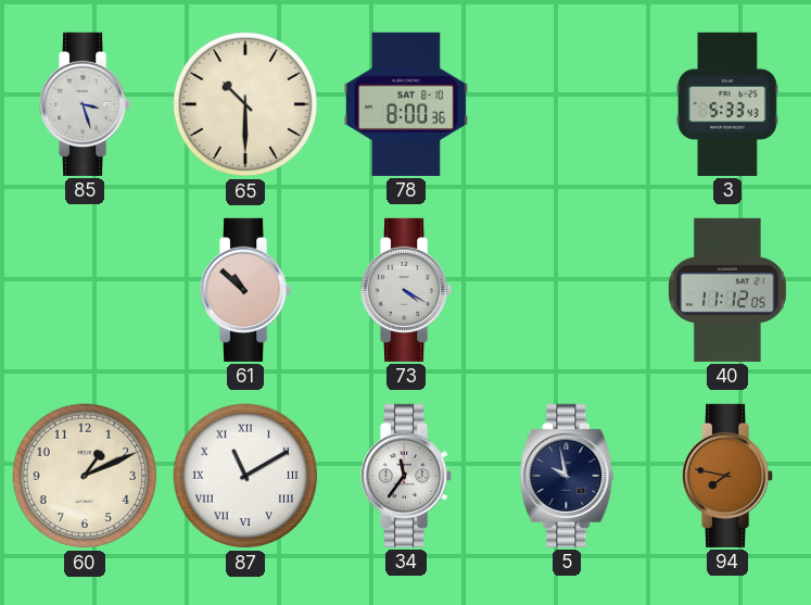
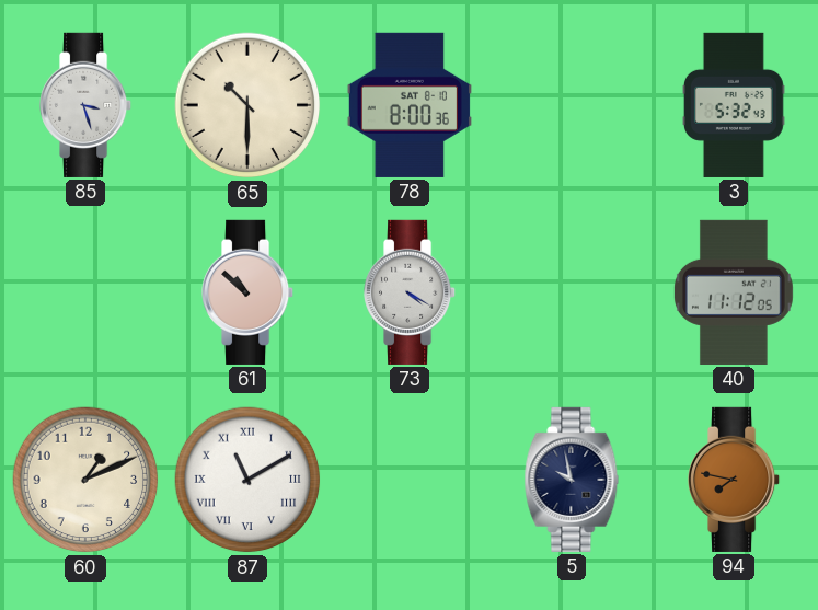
3: 5:33 -> 5:32
34: 11:36 -> none
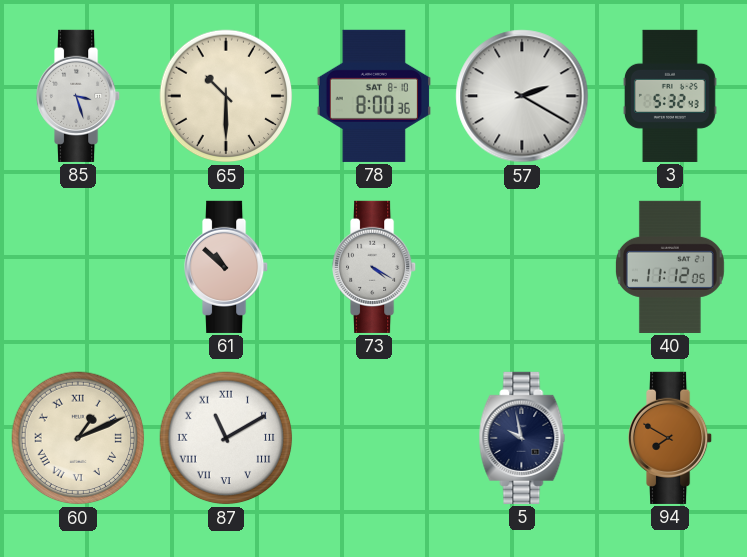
57: none -> 2:20
60 numerals: Arabic -> Roman
94: 7:47 -> 7:50
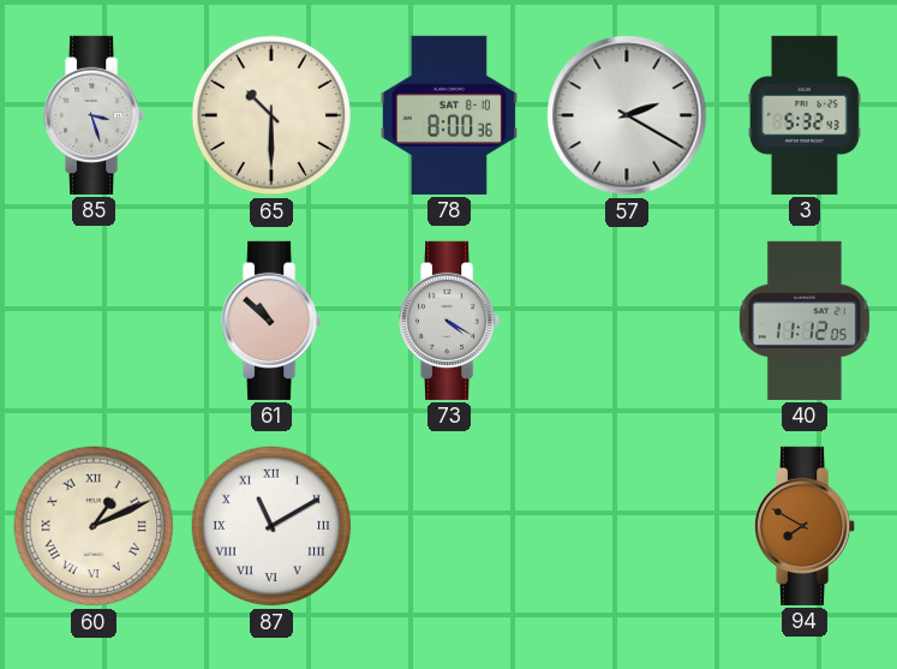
5: 9:58 -> none
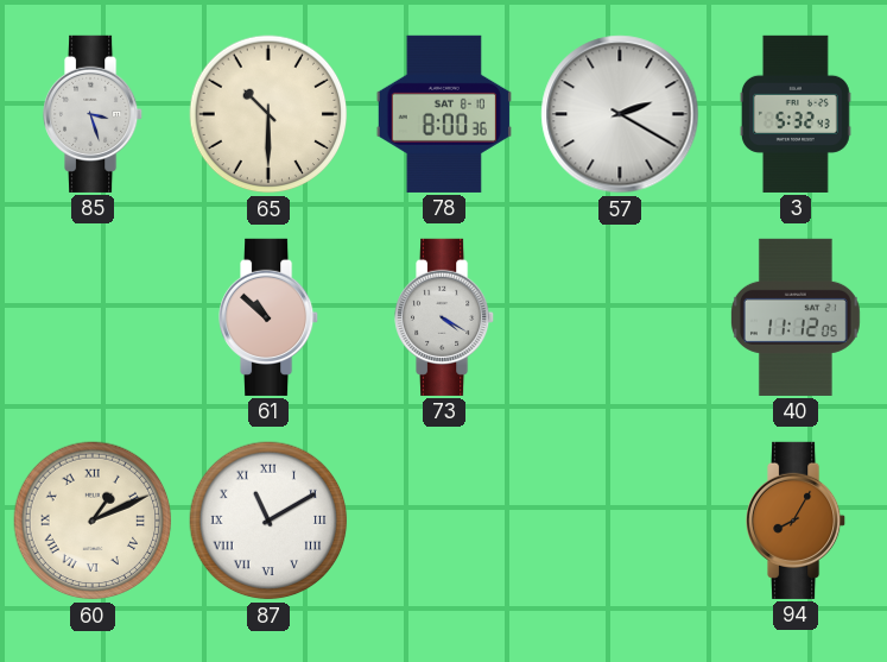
94: 7:50 -> 8:05
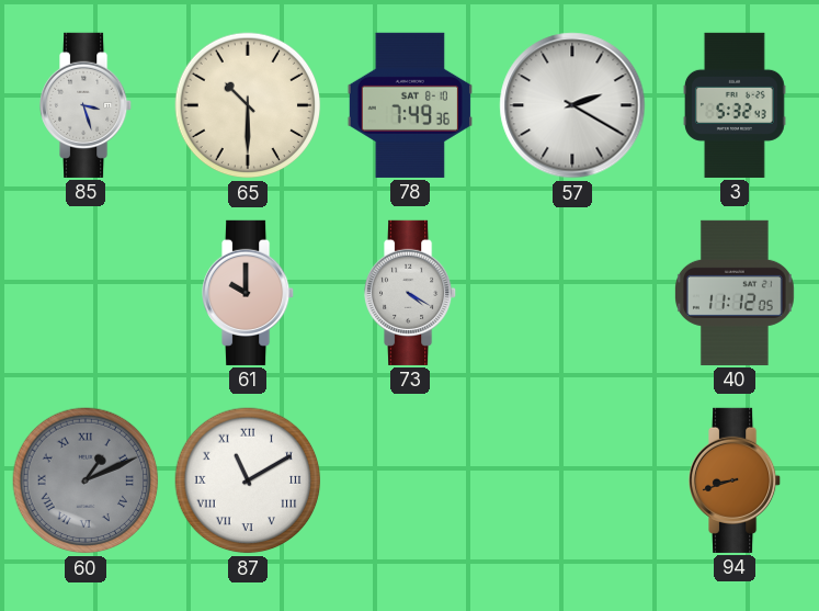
78: 8:00 -> 7:49
61: 10:52 -> 10:00
60 dial: cream -> grey
94: 8:05 -> 8:42
